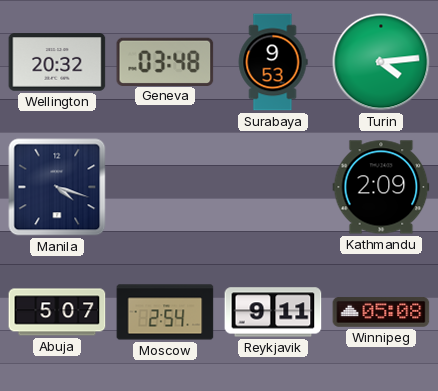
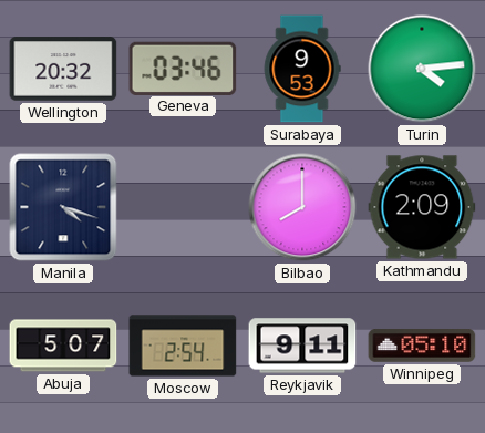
Geneva: 03:48 -> 03:46
Bilbao: none -> 8:00
Winnipeg: 05:08 -> 05:10
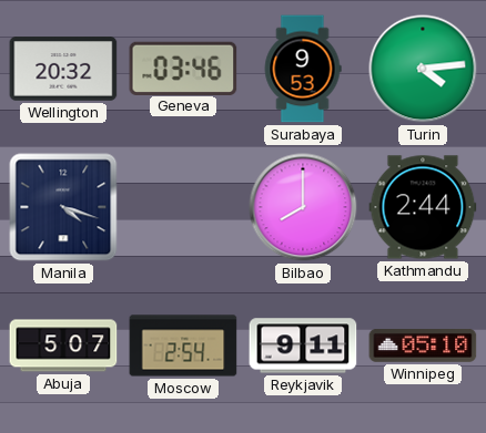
Kathmandu: 2:09 -> 2:44
